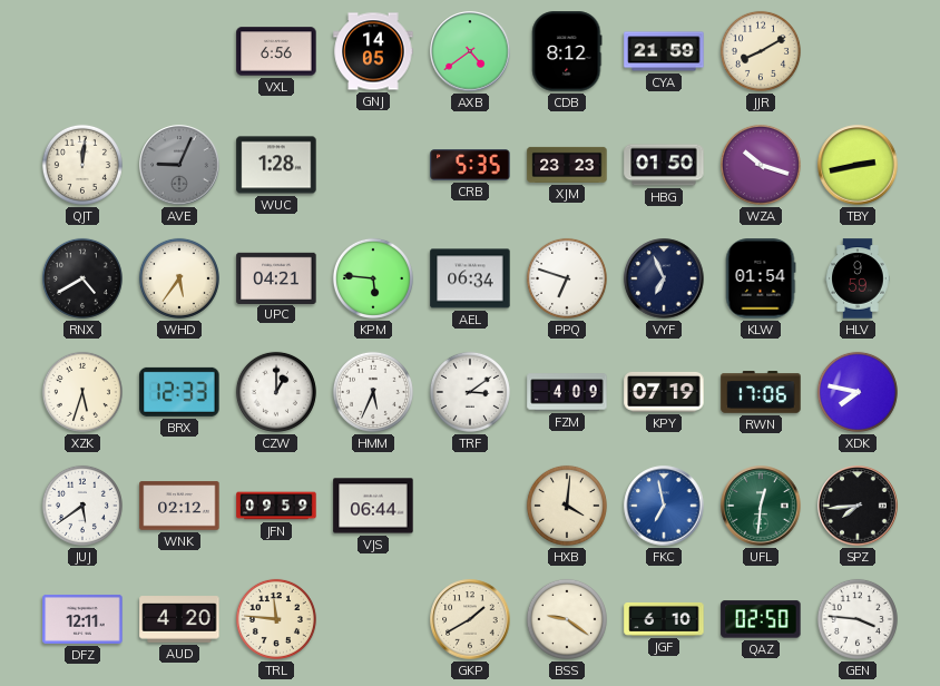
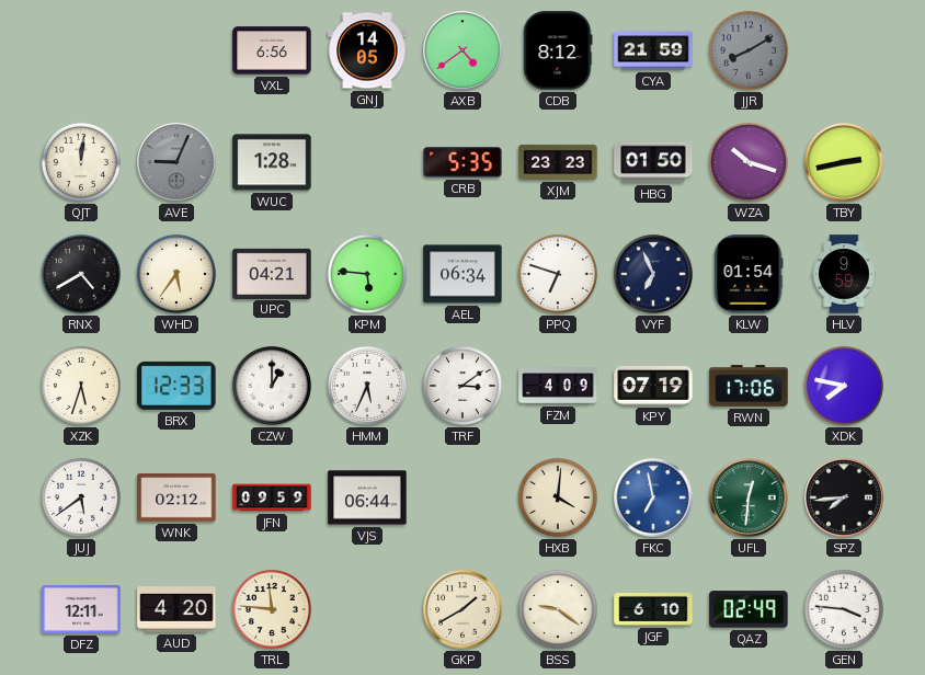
JJR dial: cream -> grey
QAZ: 02:50 -> 02:49
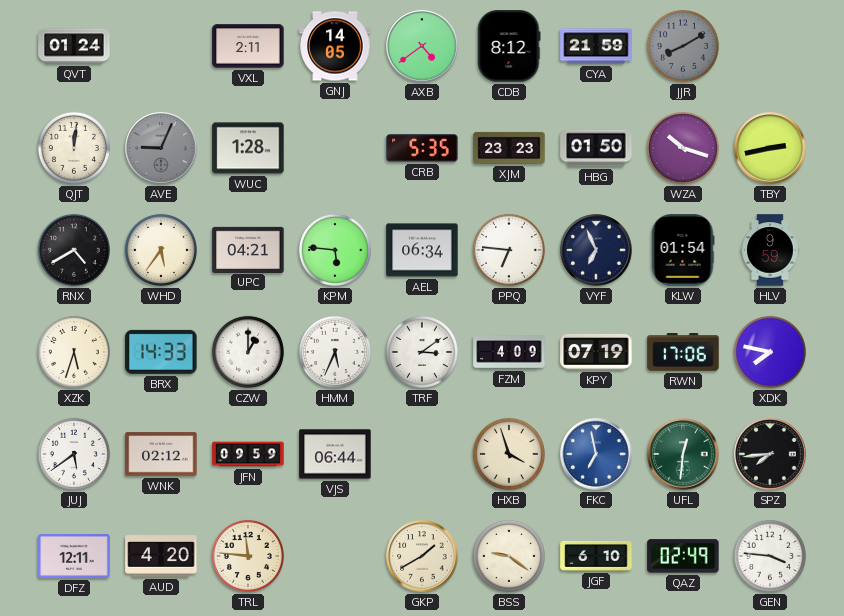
QVT: none -> 01:24
VXL: 6:56 -> 2:11
PPQ: 6:48 -> 6:46
BRX: 12:33 -> 14:33
HXB: 4:01 -> 3:57
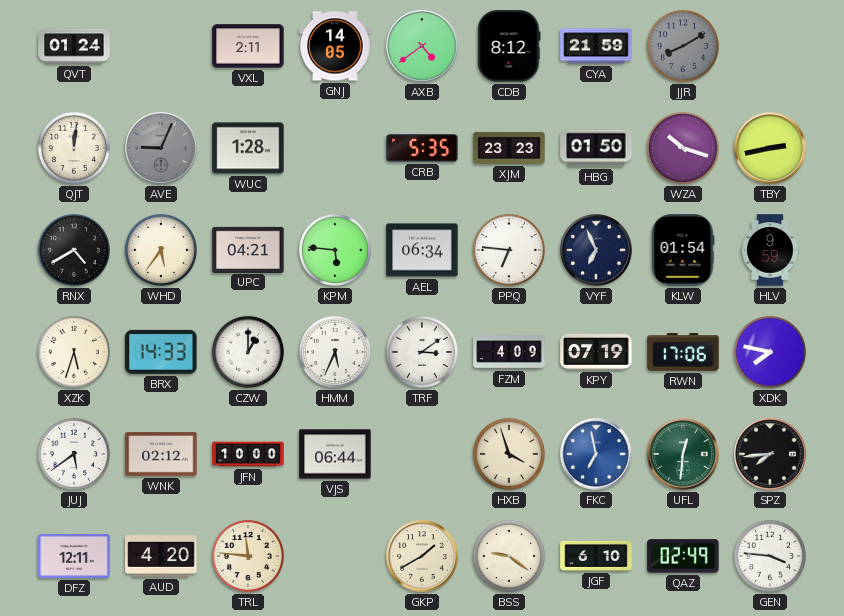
JFN: 09:59 -> 10:00
